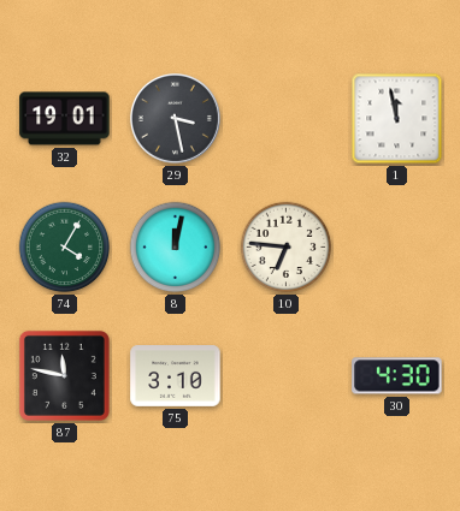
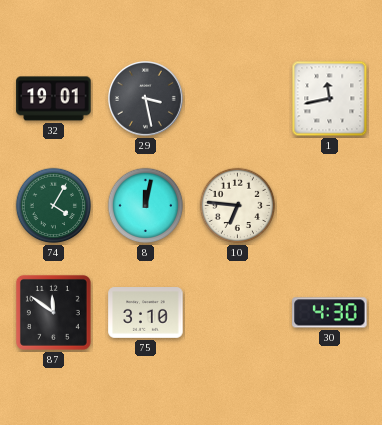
1: 11:58 -> 11:43
87: 11:47 -> 11:51
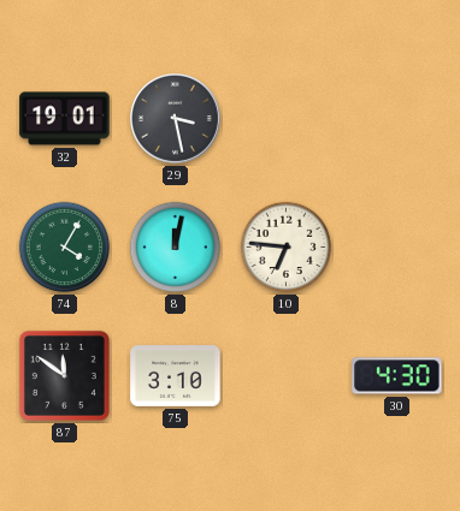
1: 11:43 -> none
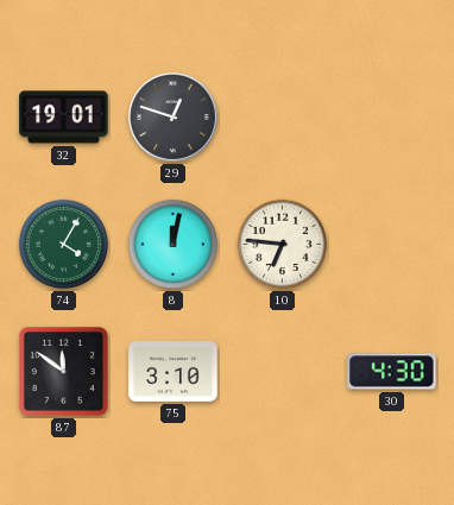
29: 3:28 -> 12:48
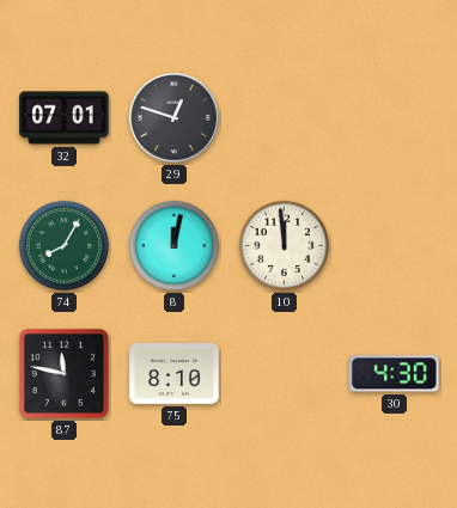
32: 19:01 -> 07:01
74: 4:05 -> 8:05
10: 6:46 -> 11:59
87: 11:51 -> 11:47
75: 3:10 -> 8:10
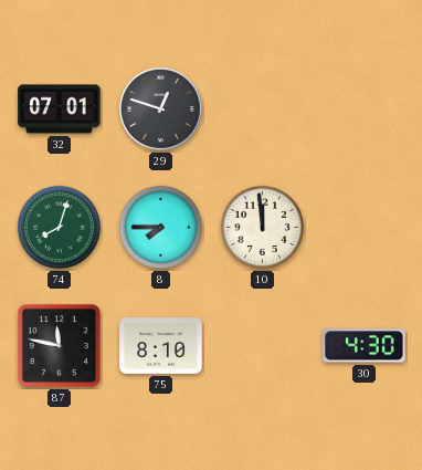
74: 8:05 -> 8:03
8: 12:02 -> 7:45
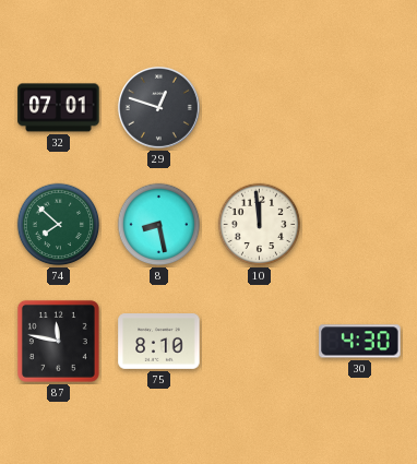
74: 8:03 -> 7:52
8: 7:45 -> 8:28
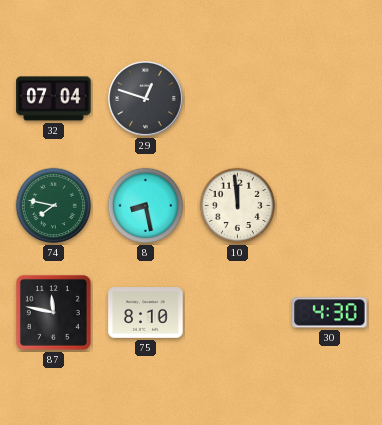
32: 07:01 -> 07:04
74: 7:52 -> 7:47
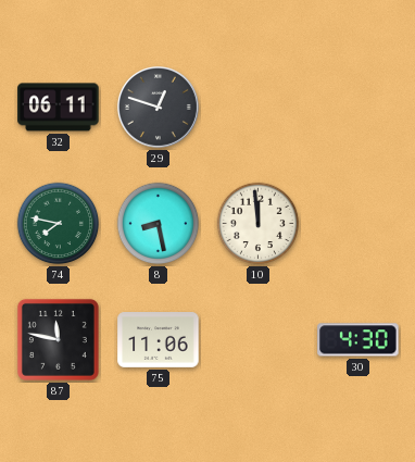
32: 07:04 -> 06:11
75: 8:10 -> 11:06
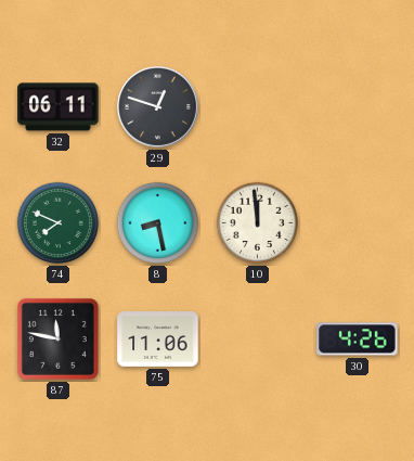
74: 7:47 -> 7:49
30: 4:30 -> 4:26
